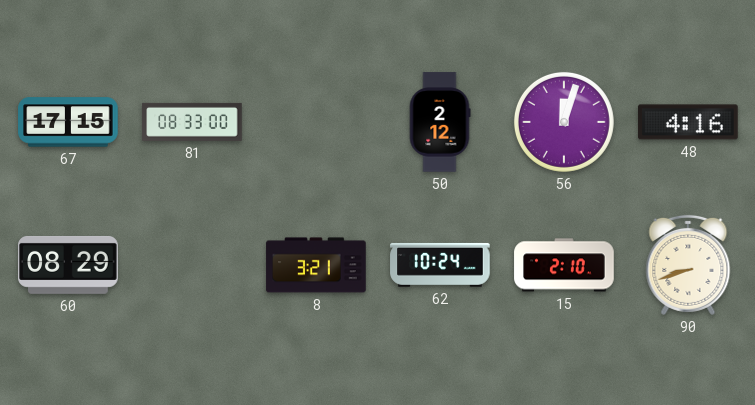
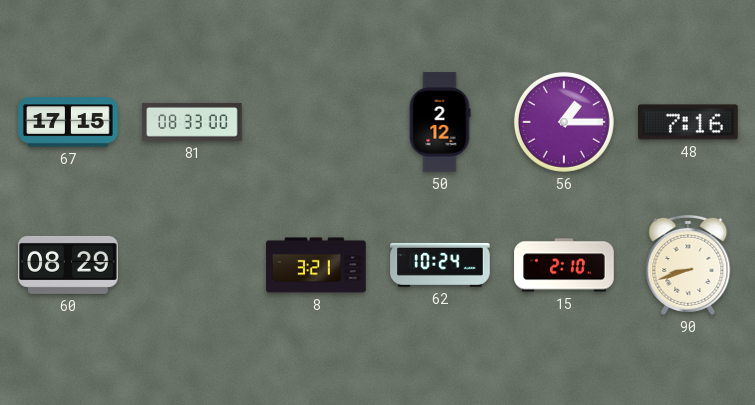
56: 12:03 -> 1:15
48: 4:16 -> 7:16
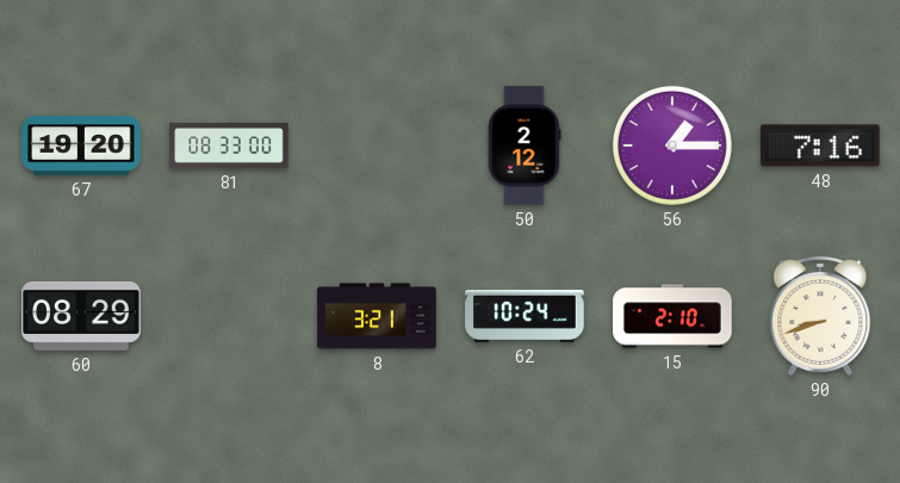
67: 17:15 -> 19:20
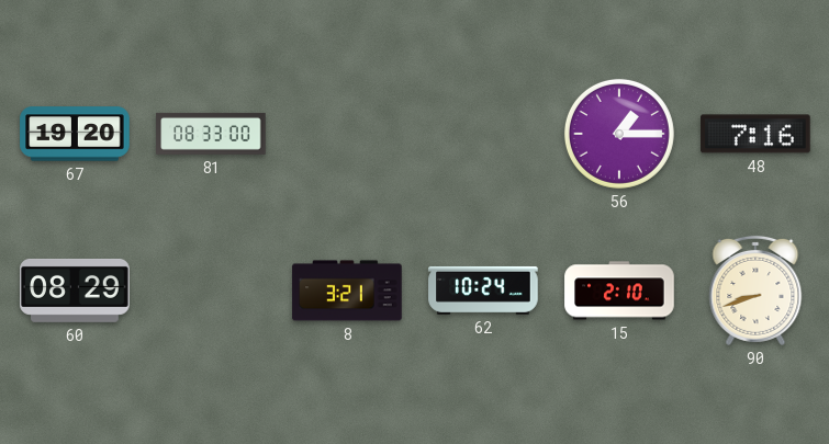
50: 2:12 -> none
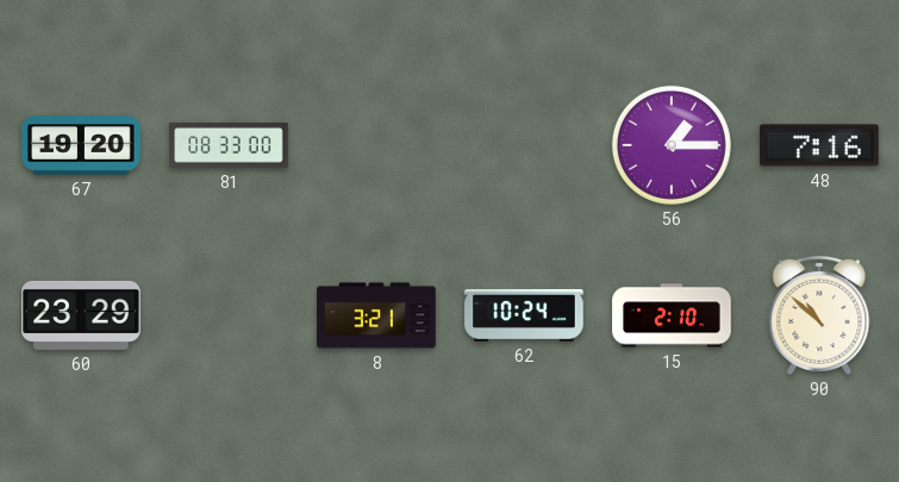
60: 08:29 -> 23:29
90: 8:42 -> 10:52
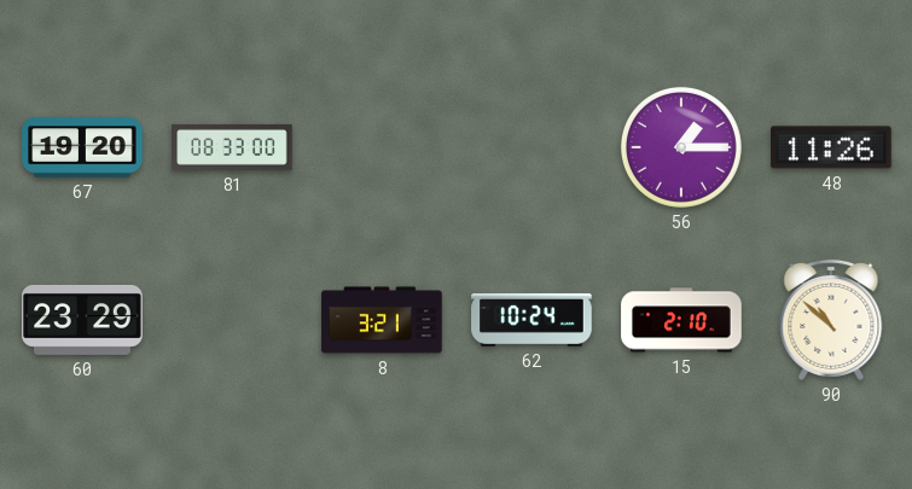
48: 7:16 -> 11:26
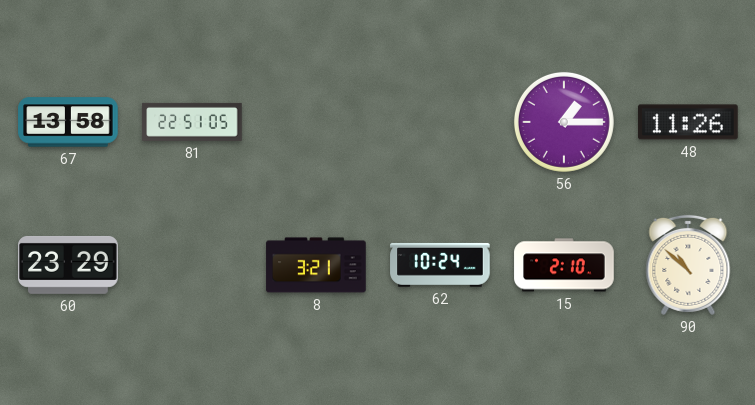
67: 19:20 -> 13:58
81: 08:33 -> 22:51
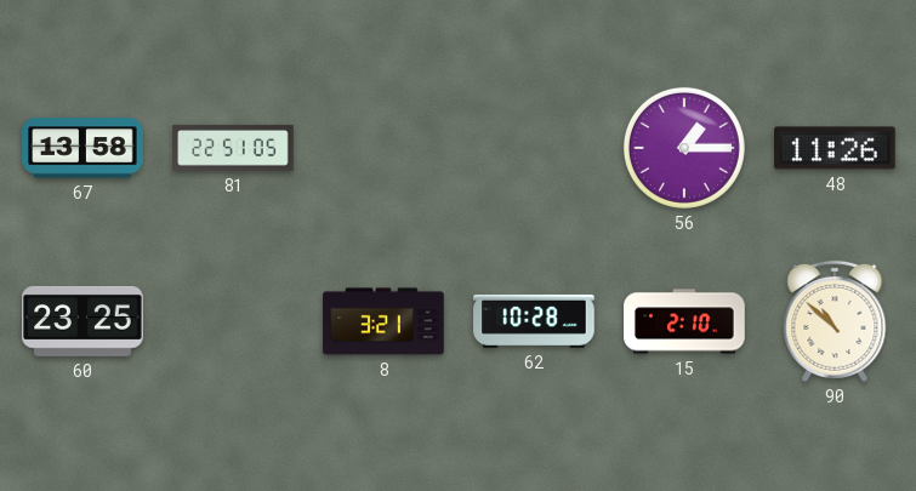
60: 23:29 -> 23:25
62: 10:24 -> 10:28
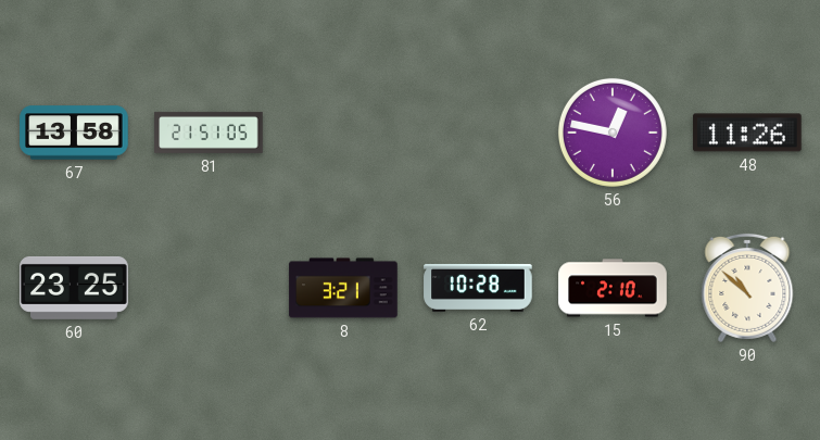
81: 22:51 -> 21:51
56: 1:15 -> 12:47
